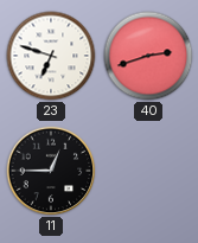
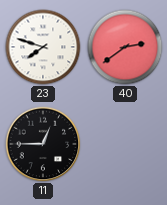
23: 6:48 -> 7:48
40: 2:42 -> 2:39
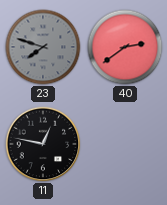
23 dial: white -> grey
11: 12:45 -> 12:47
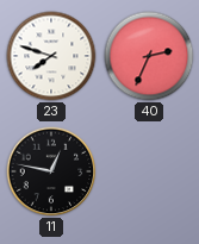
23 dial: grey -> white
40: 2:39 -> 2:34
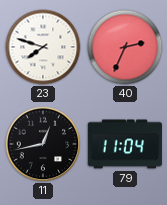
11: 12:47 -> 12:43
79: none -> 11:04
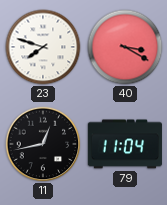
40: 2:34 -> 3:20
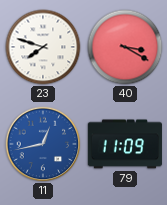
11 dial: black -> blue
79: 11:04 -> 11:09
